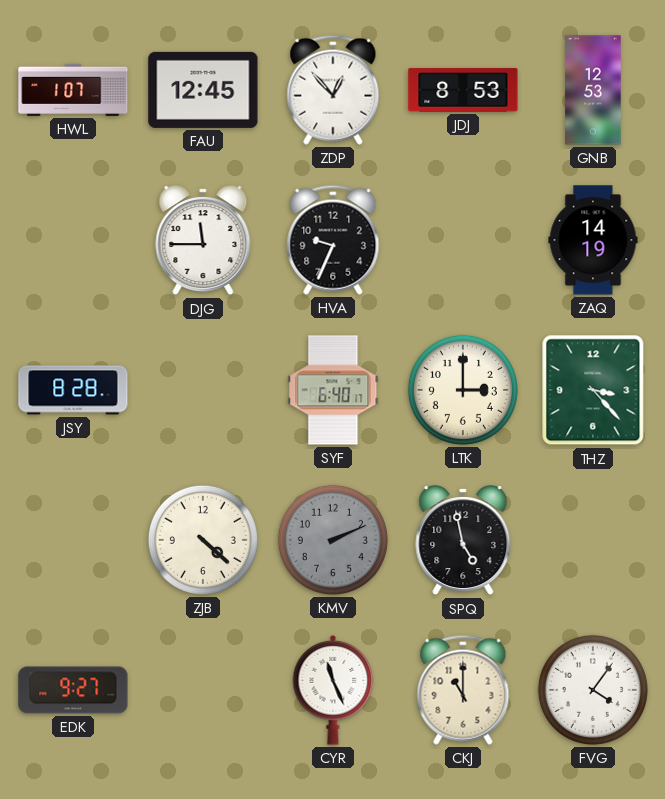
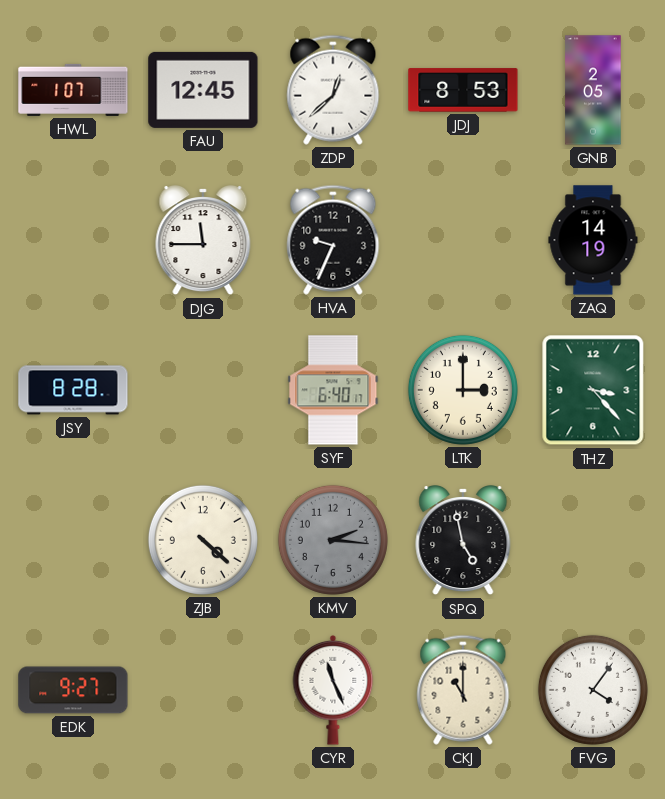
ZDP: 12:53 -> 12:38
GNB: 12:53 -> 2:05
KMV: 2:11 -> 2:16
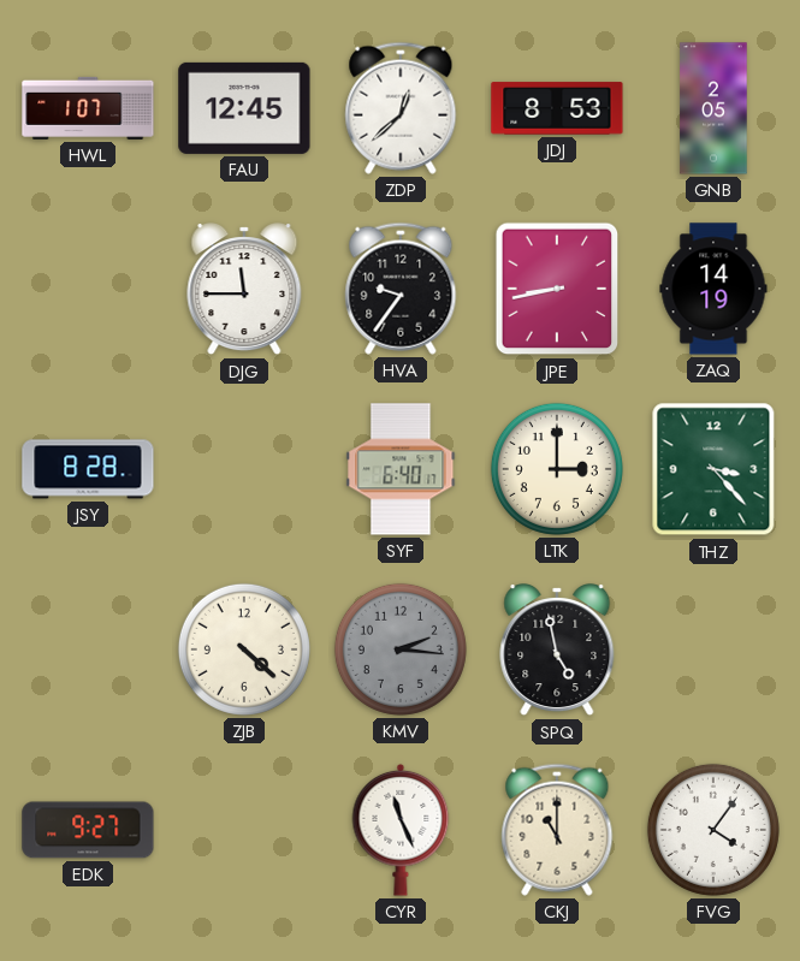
HVA: 9:34 -> 9:36
JPE: none -> 8:43
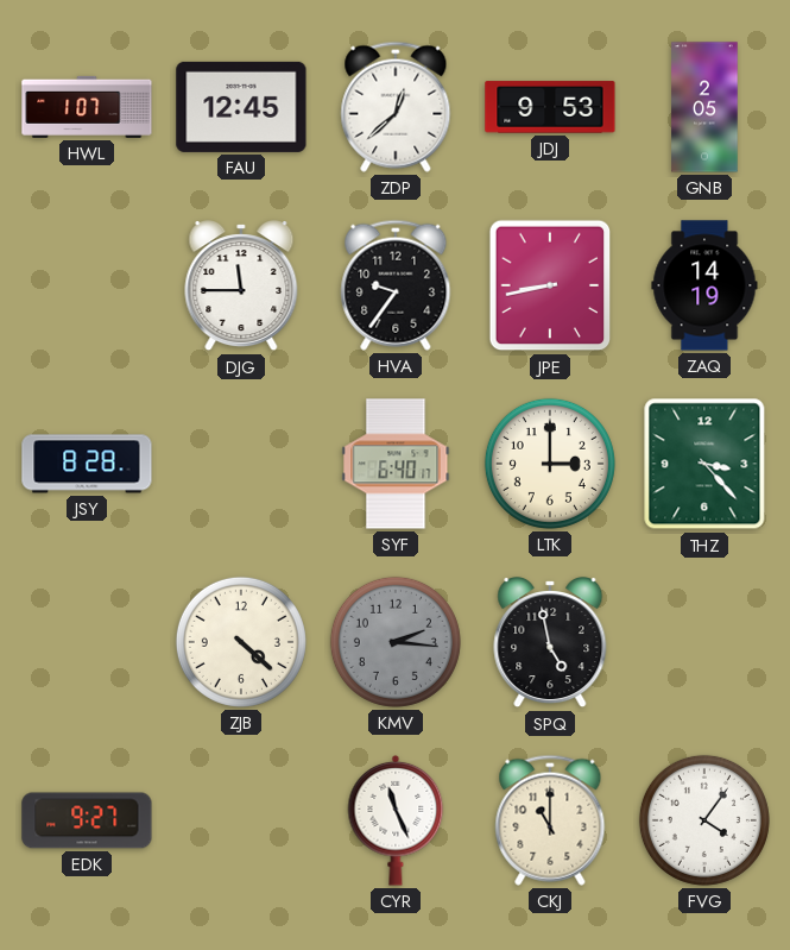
JDJ: 8:53 -> 9:53
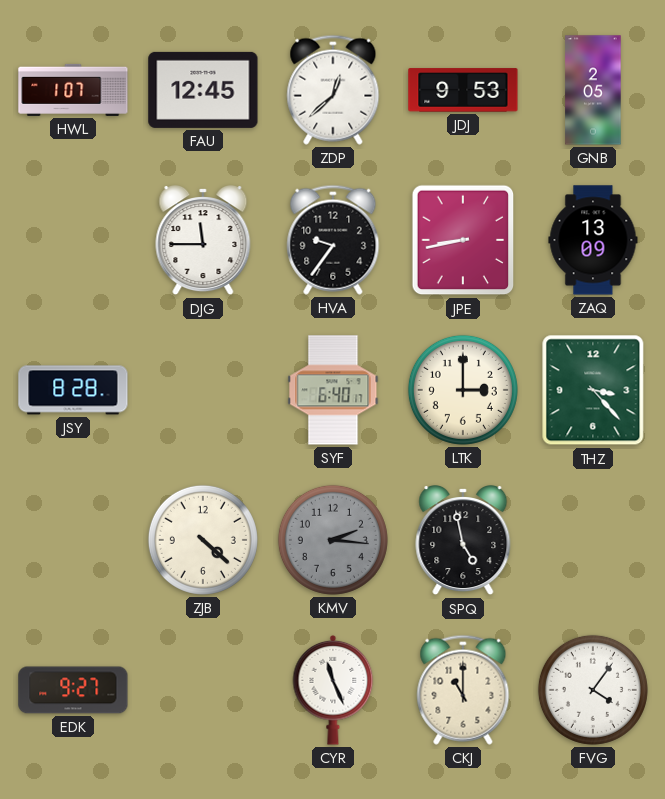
ZAQ: 14:19 -> 13:09
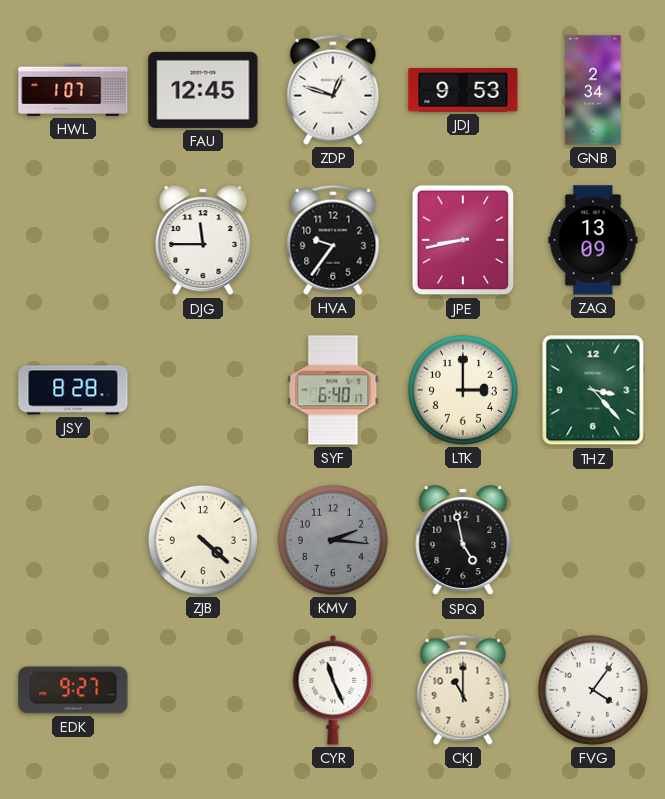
ZDP: 12:38 -> 12:48
GNB: 2:05 -> 2:34
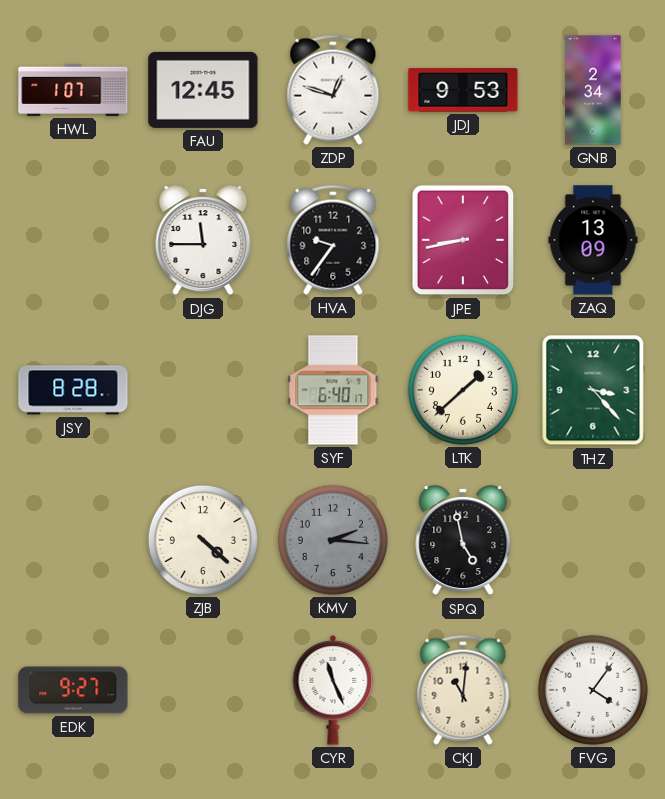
LTK: 3:00 -> 1:38
CKJ: 11:00 -> 11:01
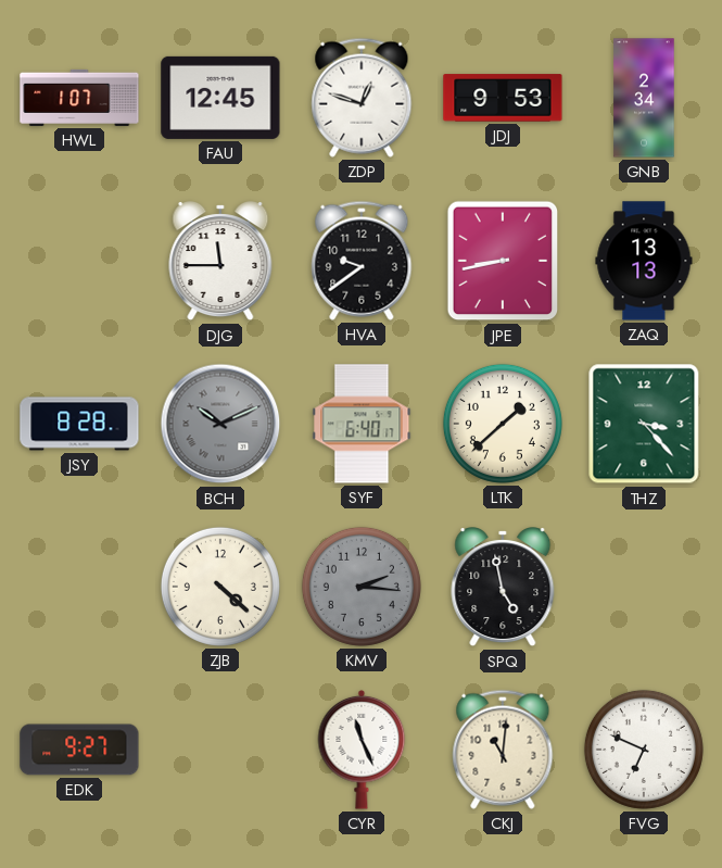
HVA: 9:36 -> 9:39
ZAQ: 13:09 -> 13:13
BCH: none -> 10:11
FVG: 4:06 -> 6:49
